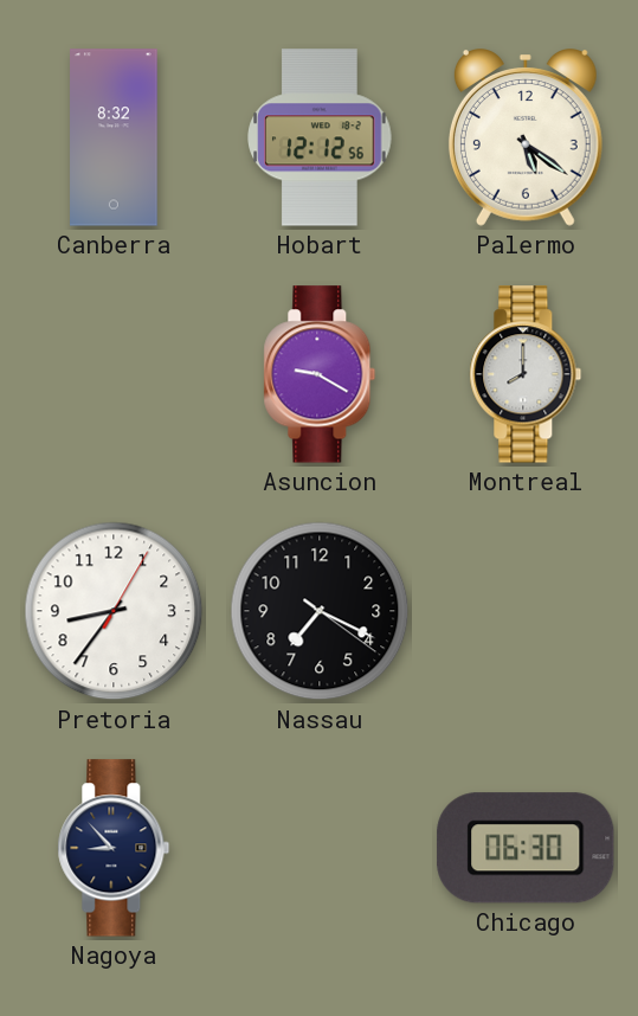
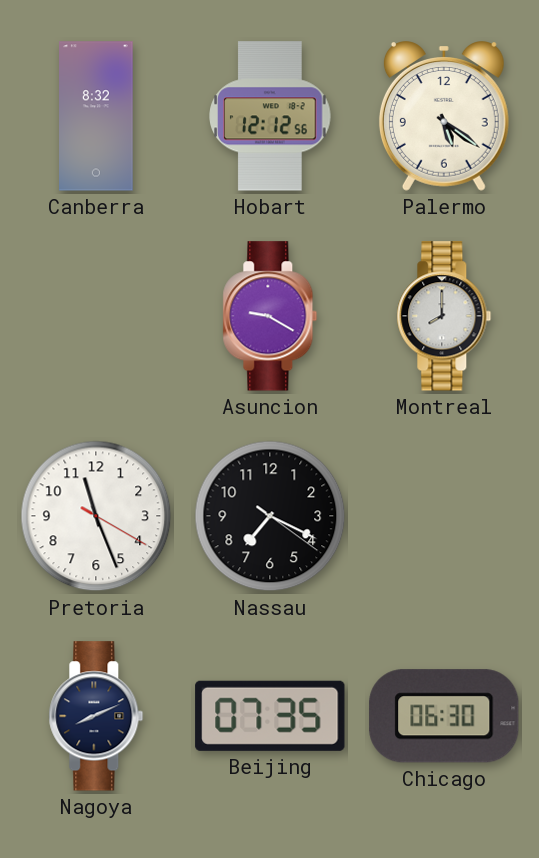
Pretoria: 8:36 -> 11:26
Nagoya: 8:53 -> 8:11
Beijing: none -> 07:35
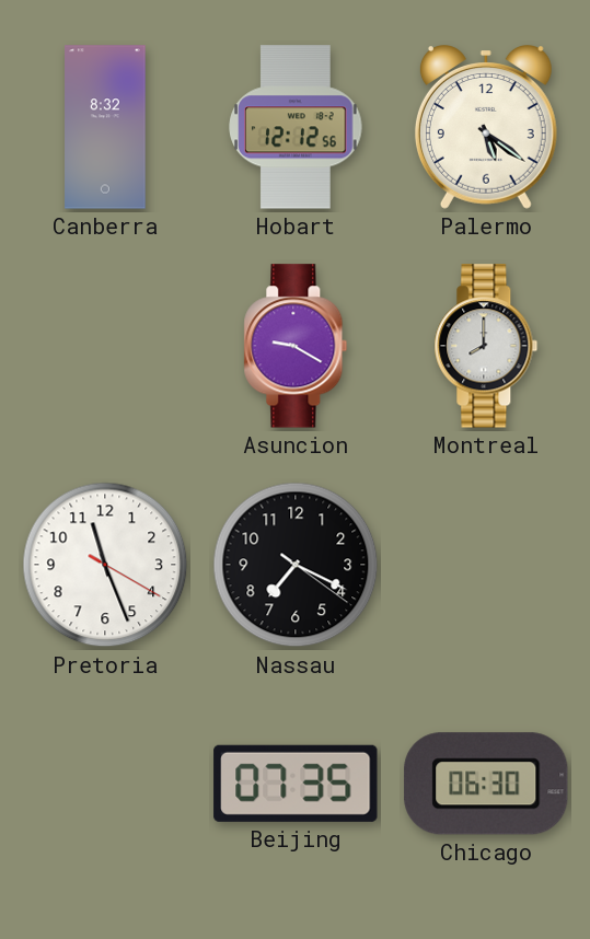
Nagoya: 8:11 -> none
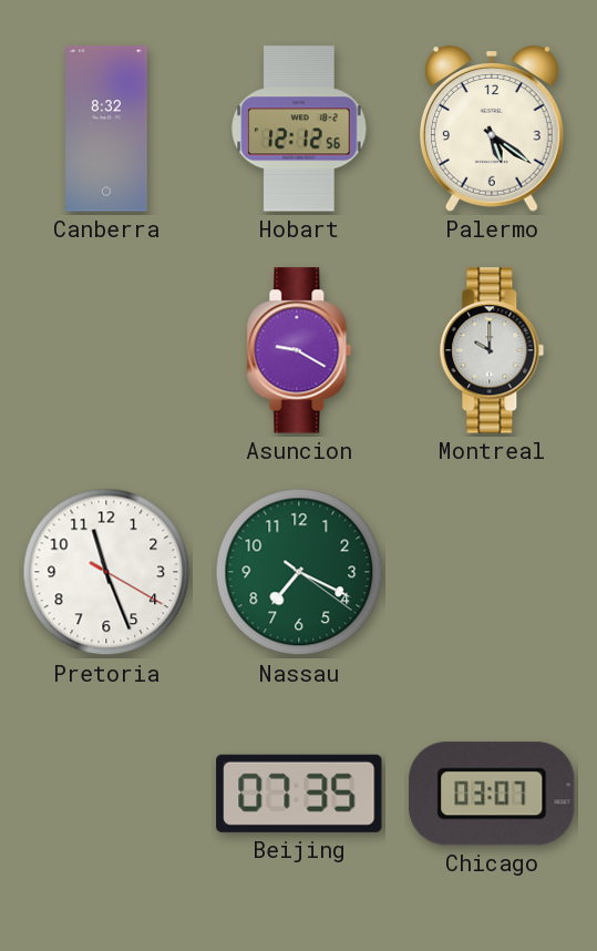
Montreal: 8:00 -> 10:00
Nassau dial: black -> green
Chicago: 06:30 -> 03:07
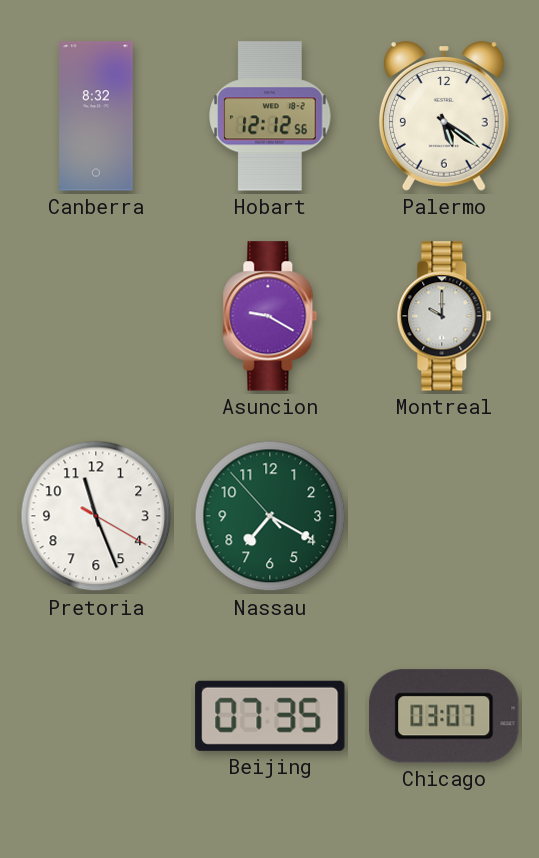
Nassau: 7:19:21 -> 7:19:53
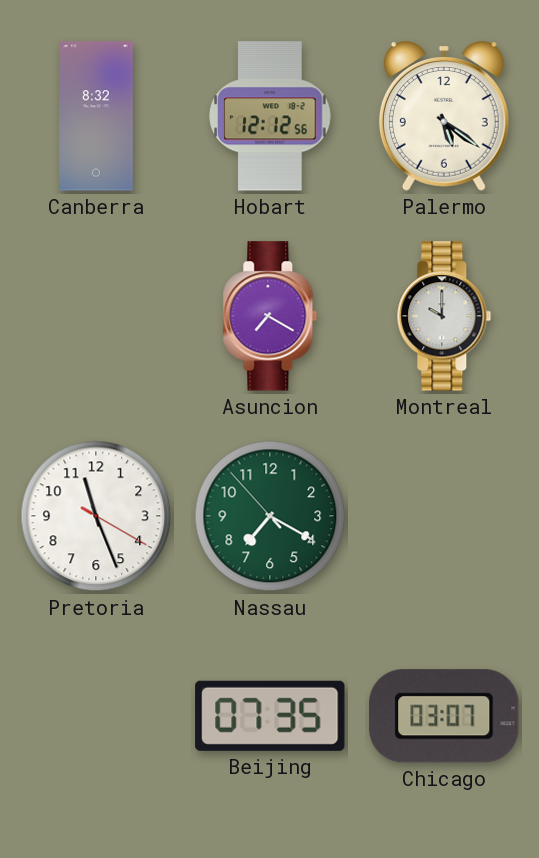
Asuncion: 9:20 -> 7:20
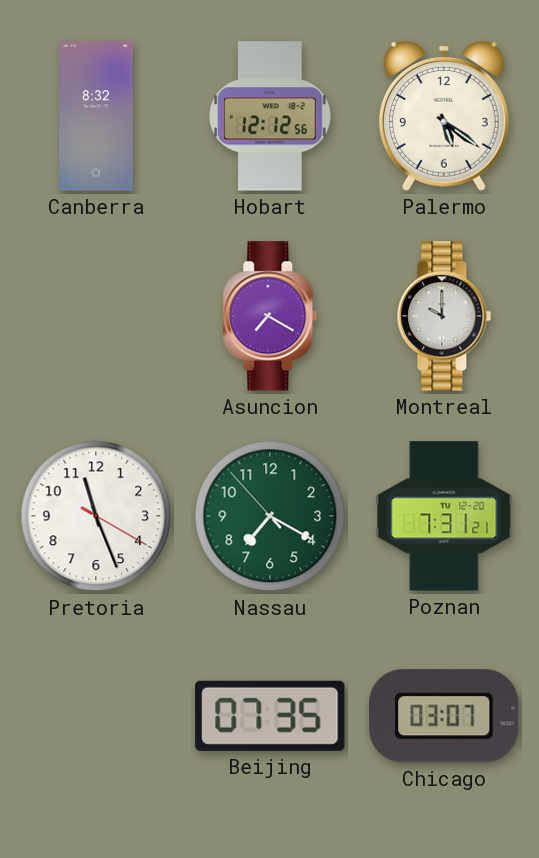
Poznan: none -> 7:31
